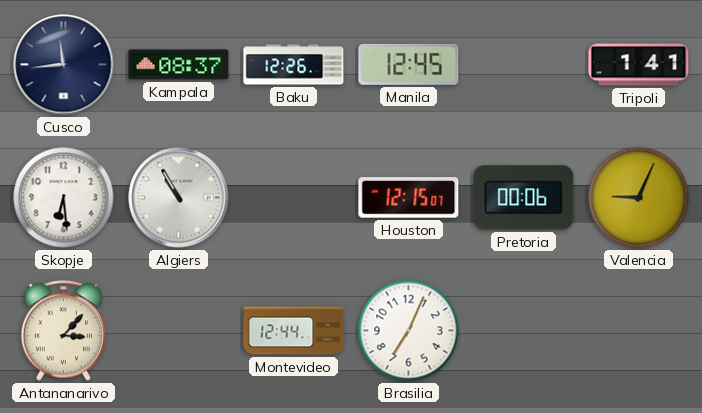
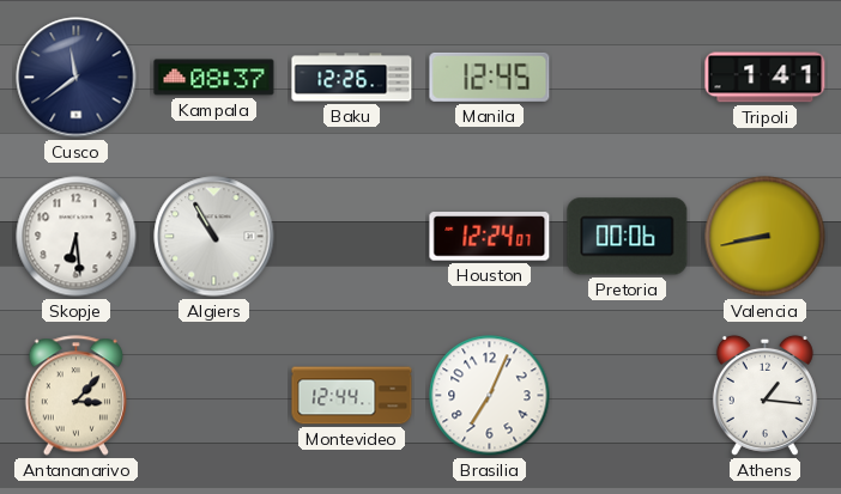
Cusco: 11:44 -> 11:39
Houston: 12:15 -> 12:24
Valencia: 9:04 -> 8:43
Athens: none -> 1:16
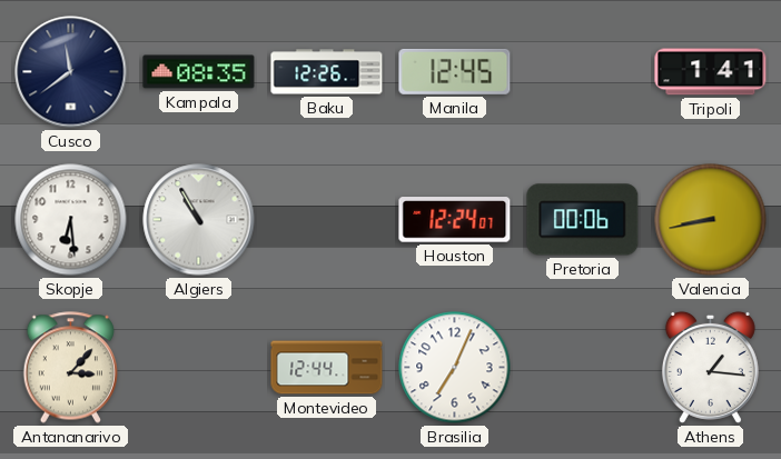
Kampala: 08:37 -> 08:35
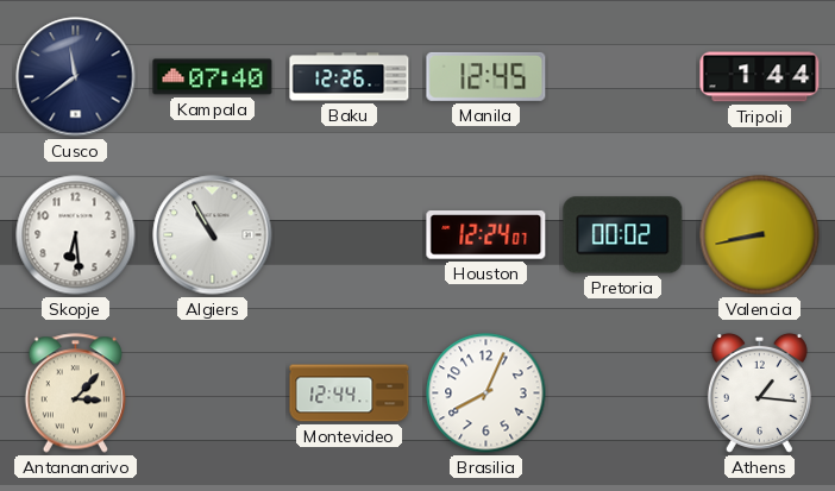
Kampala: 08:35 -> 07:40
Tripoli: 1:41 -> 1:44
Pretoria: 00:06 -> 00:02
Brasilia: 7:04 -> 8:04
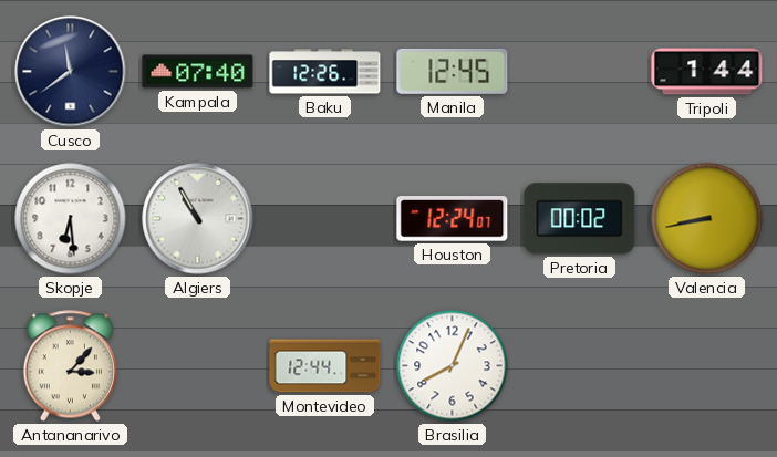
Athens: 1:16 -> none
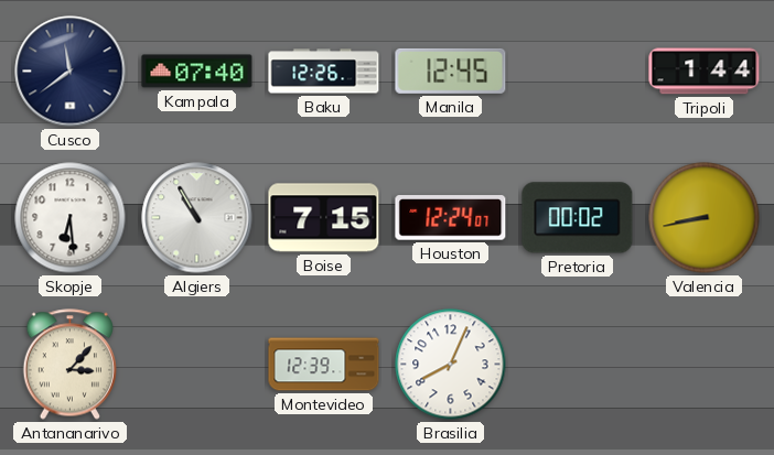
Boise: none -> 7:15
Montevideo: 12:44 -> 12:39
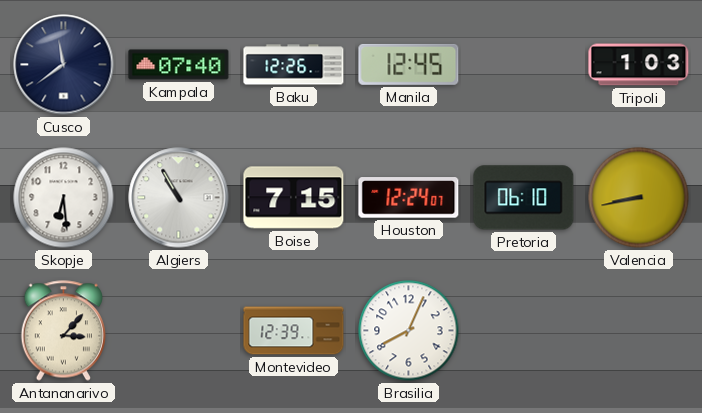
Tripoli: 1:44 -> 1:03
Pretoria: 00:02 -> 06:10
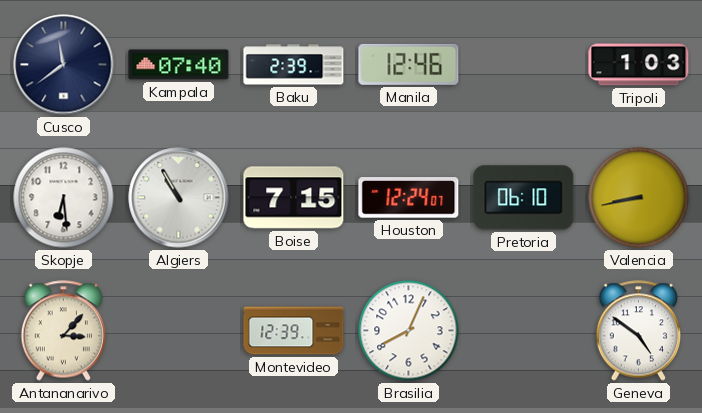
Baku: 12:26 -> 2:39
Manila: 12:45 -> 12:46
Geneva: none -> 4:51
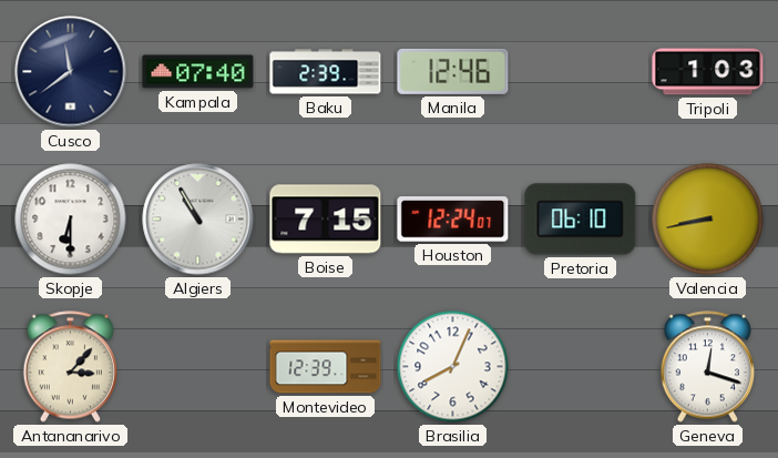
Skopje: 6:29 -> 6:30
Geneva: 4:51 -> 12:18
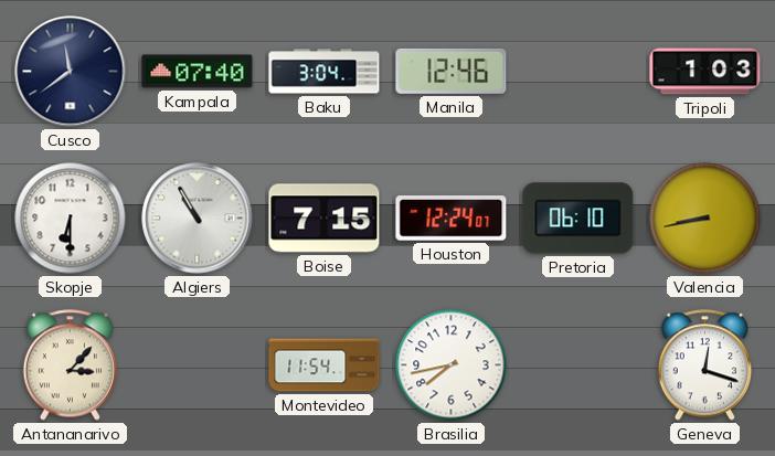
Baku: 2:39 -> 3:04
Montevideo: 12:39 -> 11:54
Brasilia: 8:04 -> 7:43
